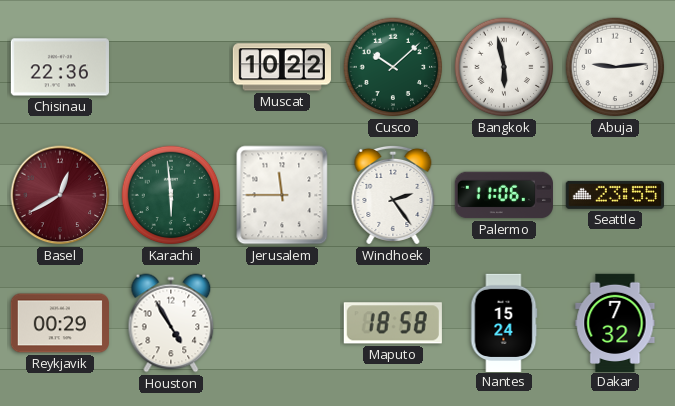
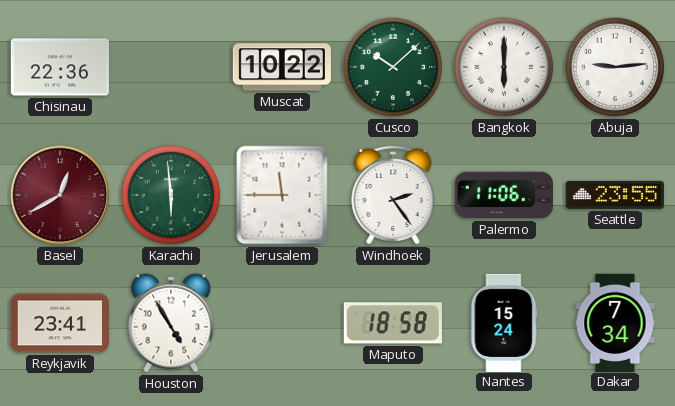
Bangkok: 5:58 -> 6:00
Reykjavik: 00:29 -> 23:41
Dakar: 7:32 -> 7:34
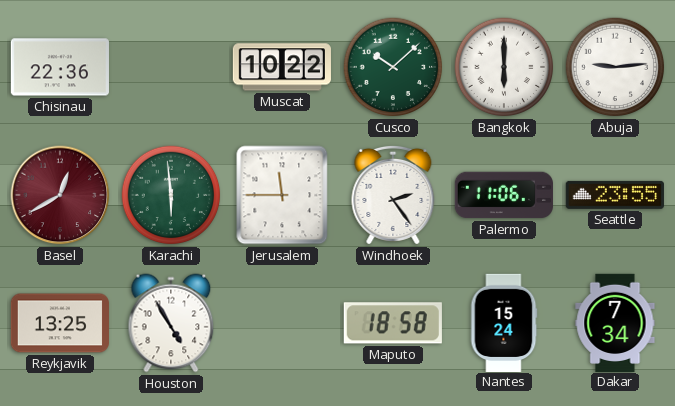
Reykjavik: 23:41 -> 13:25
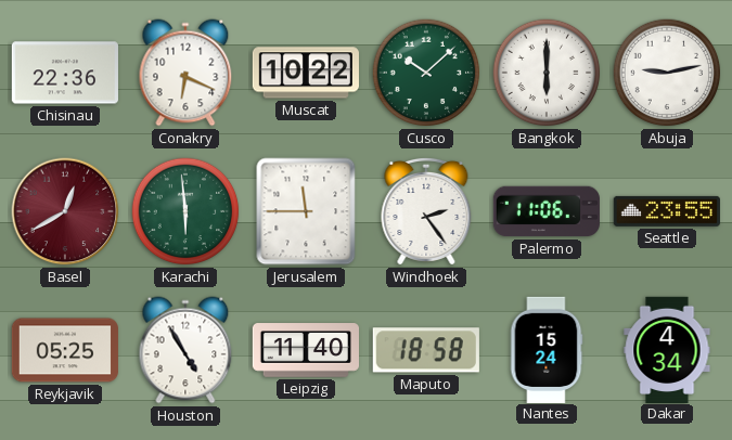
Conakry: none -> 6:19
Abuja: 9:14 -> 9:13
Reykjavik: 13:25 -> 05:25
Leipzig: none -> 11:40
Dakar: 7:34 -> 4:34
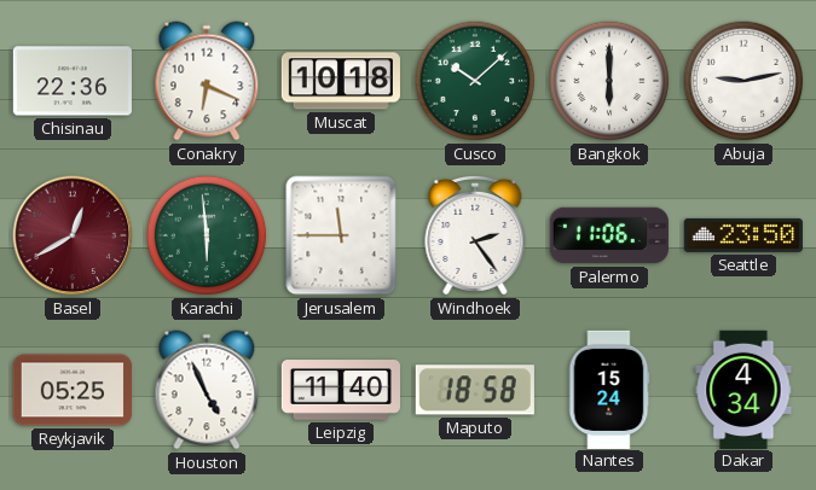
Muscat: 10:22 -> 10:18
Seattle: 23:55 -> 23:50
Houston: 4:55 -> 4:56
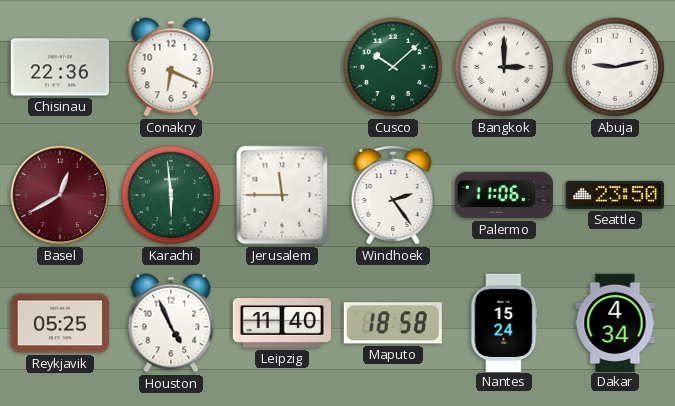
Muscat: 10:18 -> none
Bangkok: 6:00 -> 3:00
